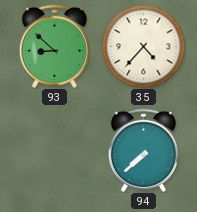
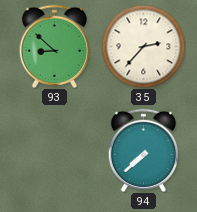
35: 4:37 -> 2:37
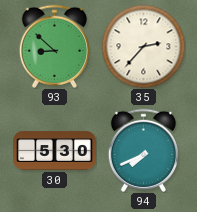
30: none -> 5:30
94: 7:38 -> 7:41
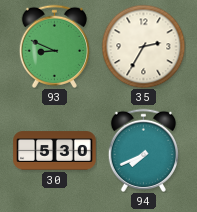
93: 8:52 -> 8:49
35: 2:37 -> 2:35
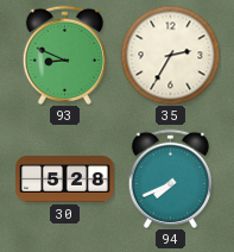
30: 5:30 -> 5:28
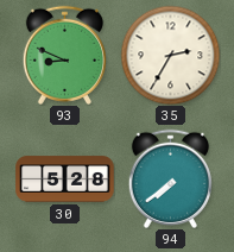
94: 7:41 -> 7:39
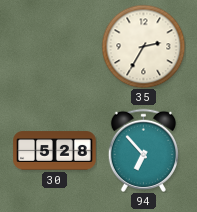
93: 8:49 -> none
94: 7:39 -> 6:53
